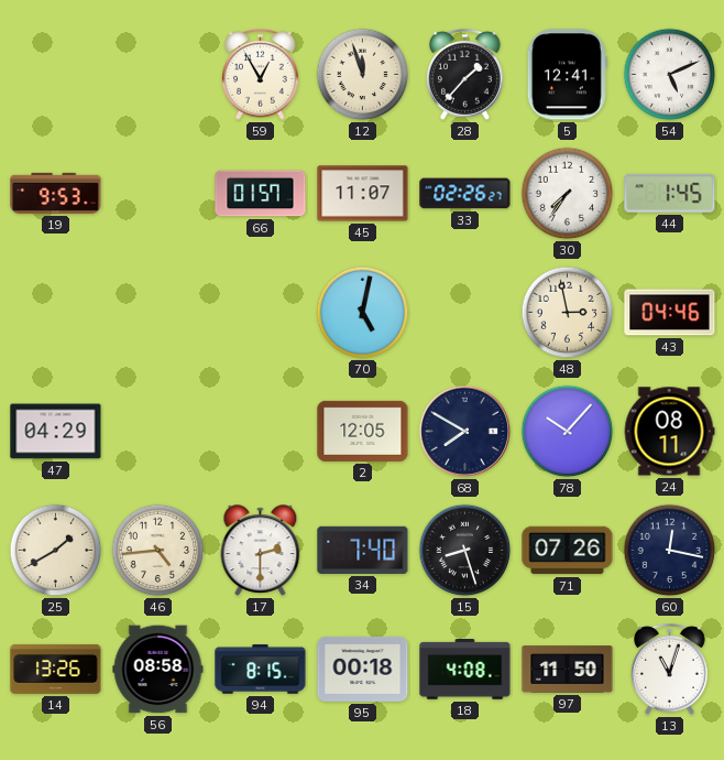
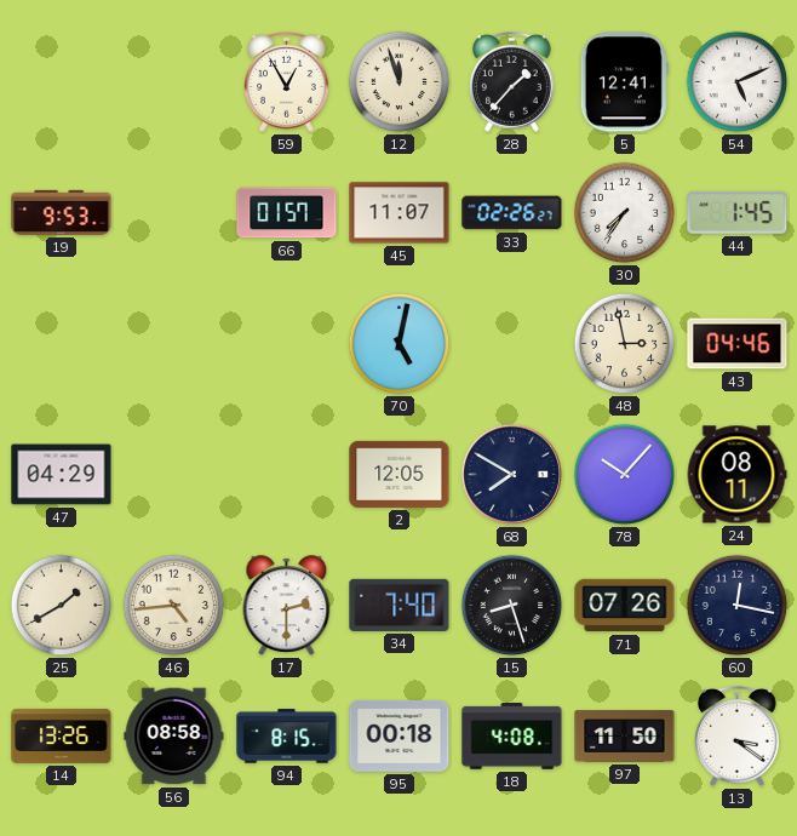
13: 11:03 -> 3:21
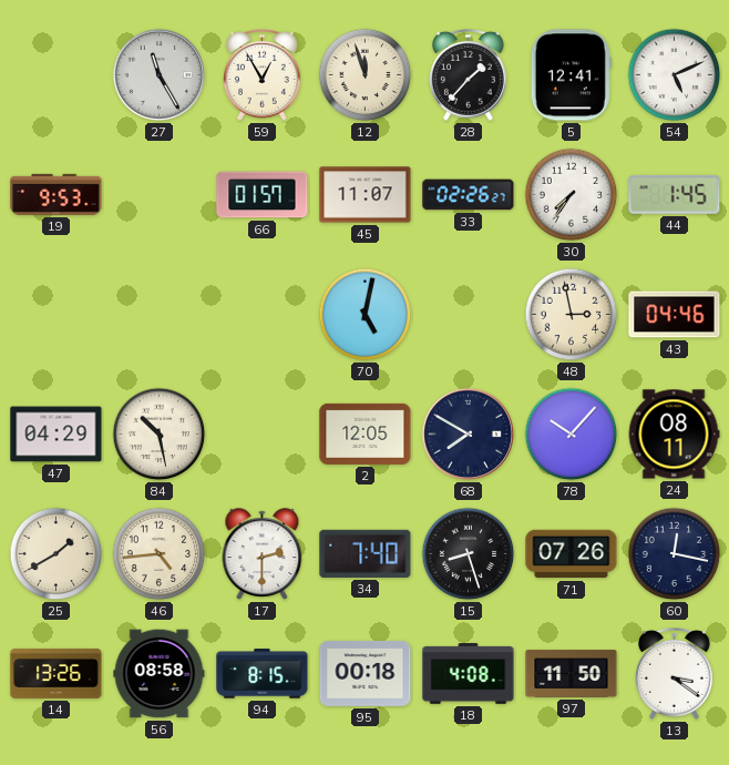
27: none -> 11:25
84: none -> 10:28
